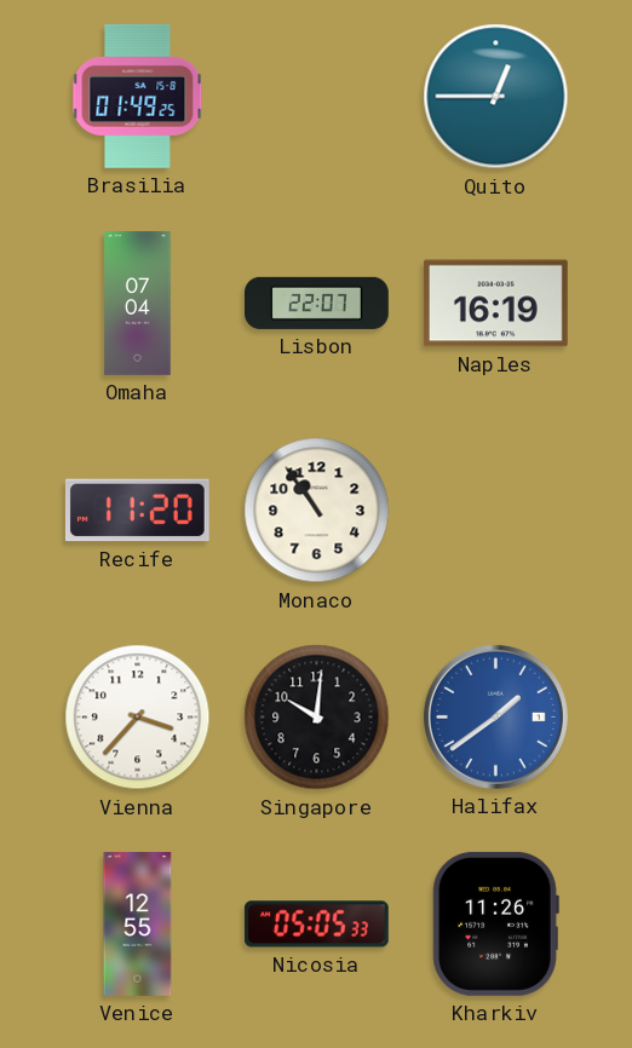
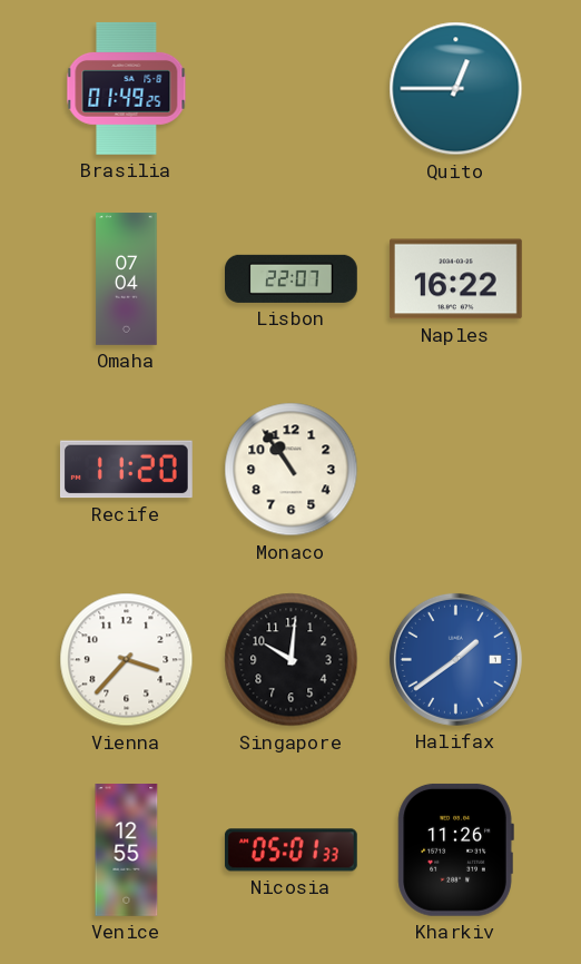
Naples: 16:19 -> 16:22
Nicosia: 05:05 -> 05:01
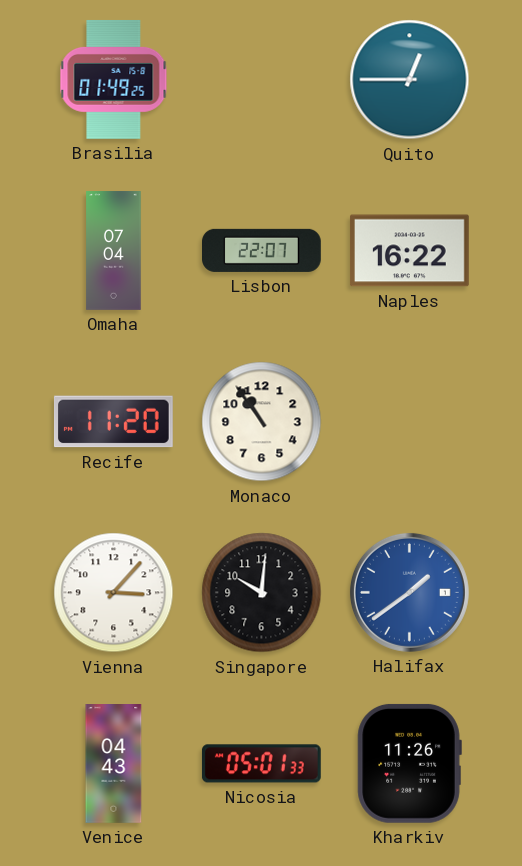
Vienna: 3:37 -> 3:07
Venice: 12:55 -> 04:43
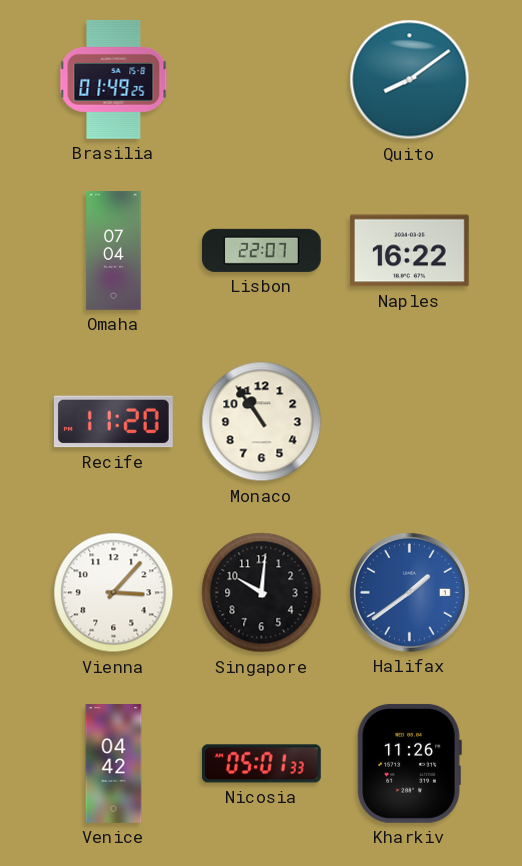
Quito: 12:45 -> 8:09
Venice: 04:43 -> 04:42
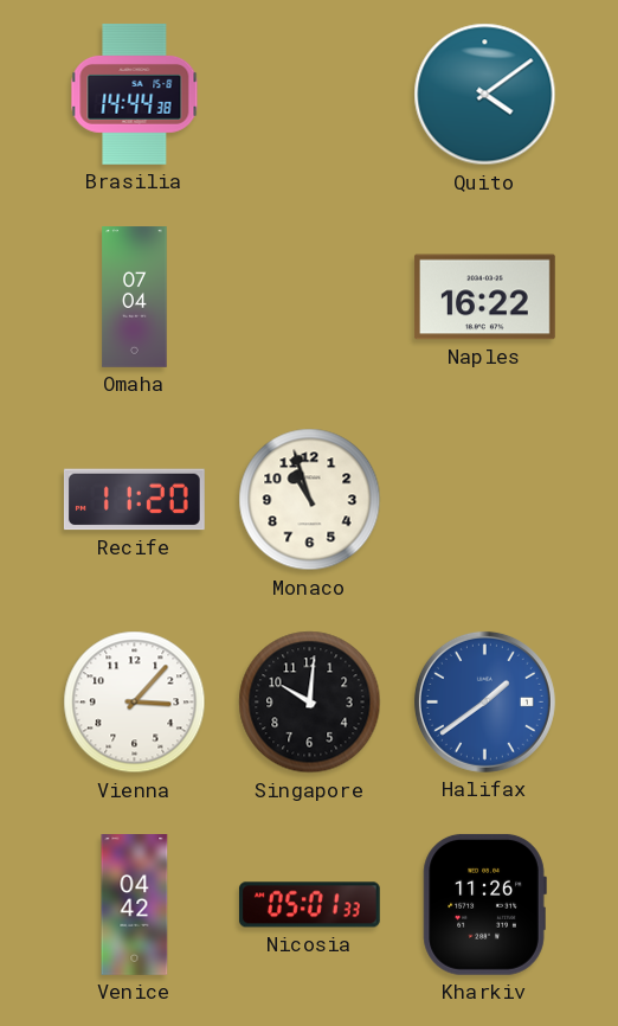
Brasilia: 01:49 -> 14:44
Quito: 8:09 -> 4:09
Lisbon: 22:07 -> none
Monaco: 10:54 -> 10:57
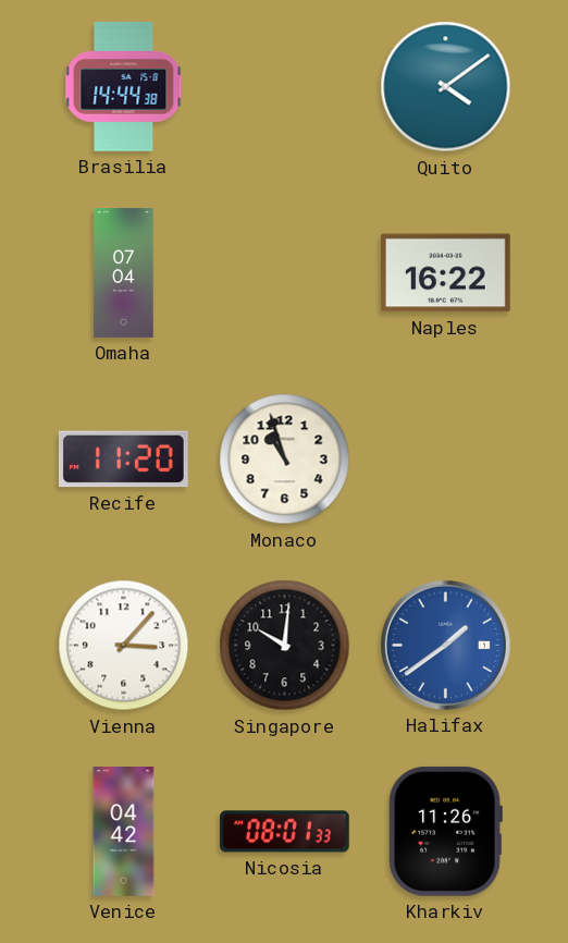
Nicosia: 05:01 -> 08:01
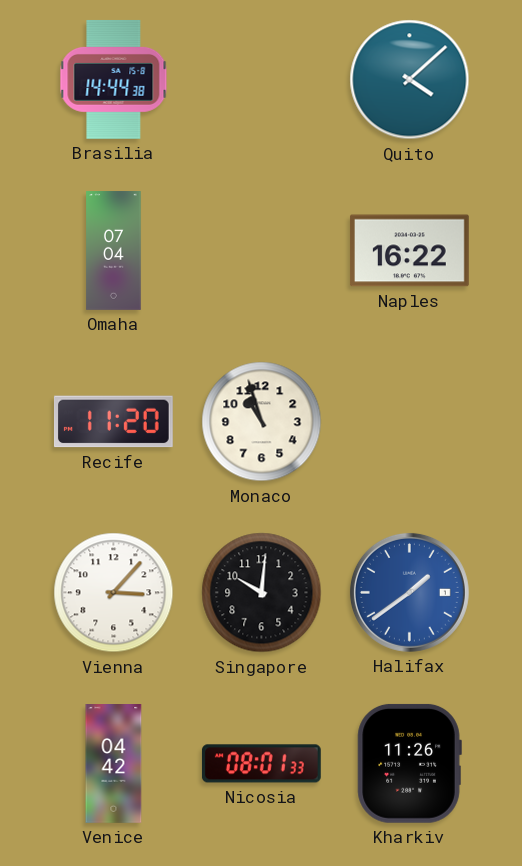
Quito: 4:09 -> 4:08
